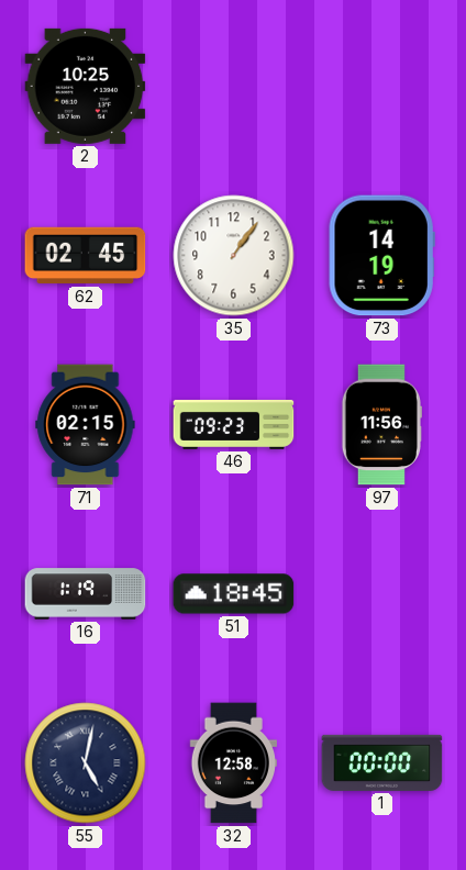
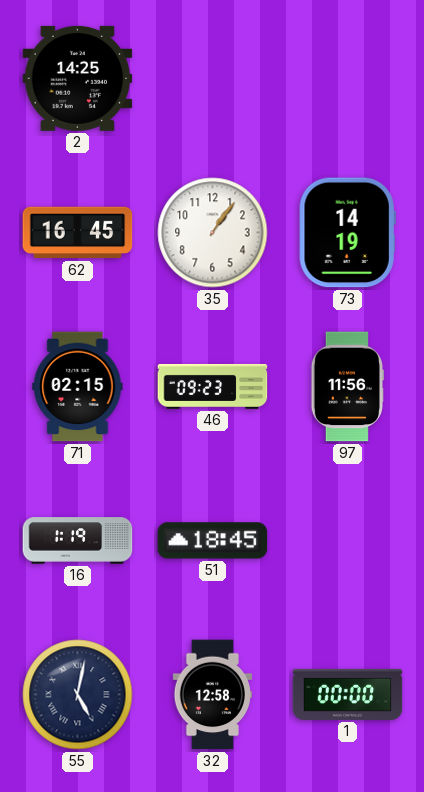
2: 10:25 -> 14:25
62: 02:45 -> 16:45
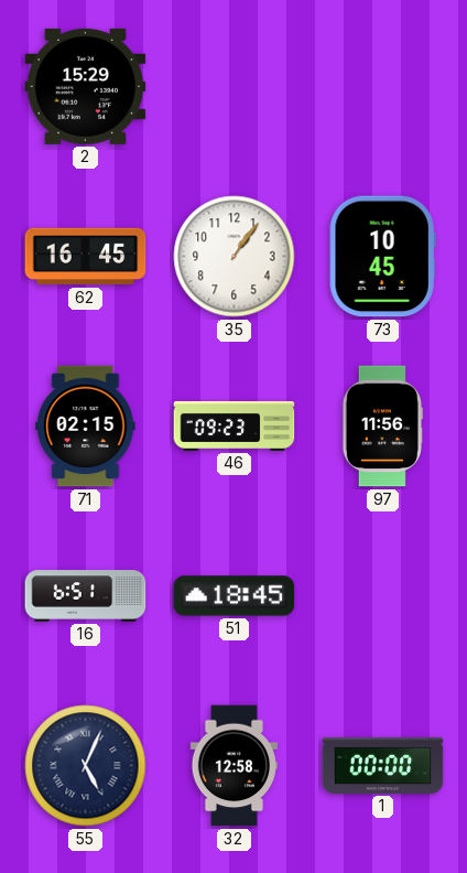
2: 14:25 -> 15:29
73: 14:19 -> 10:45
16: 1:19 -> 6:51
55: 5:02 -> 5:04
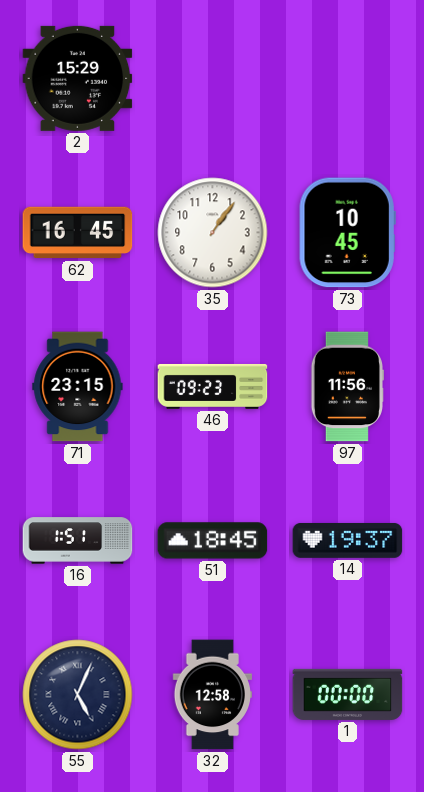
71: 02:15 -> 23:15
16: 6:51 -> 1:51
14: none -> 19:37
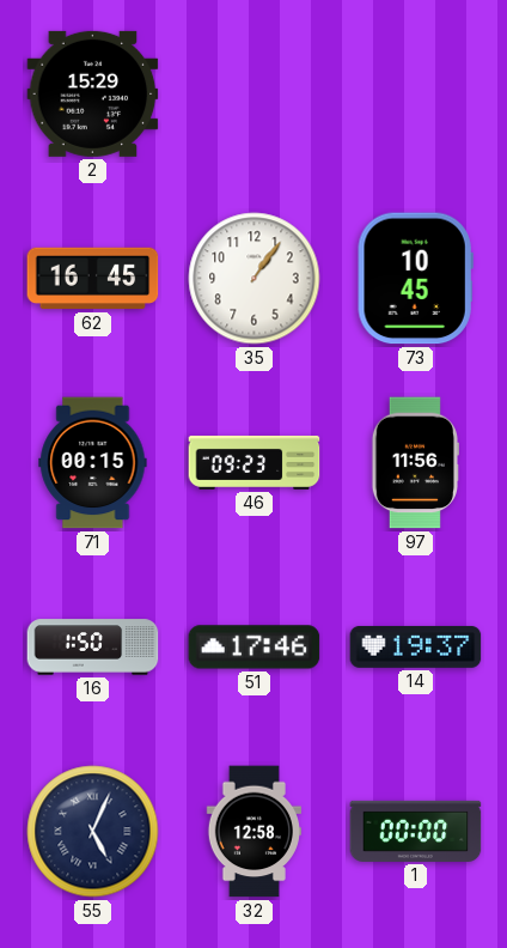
71: 23:15 -> 00:15
16: 1:51 -> 1:50
51: 18:45 -> 17:46
